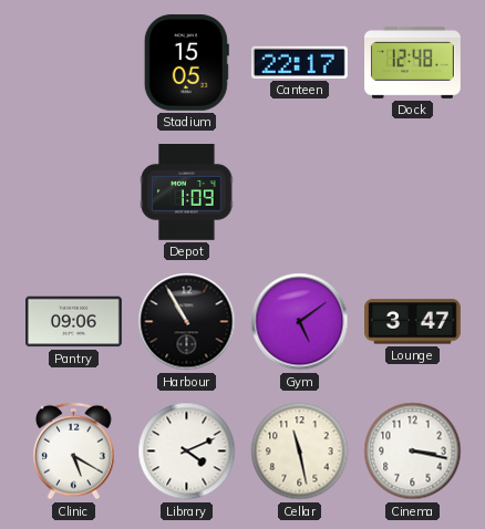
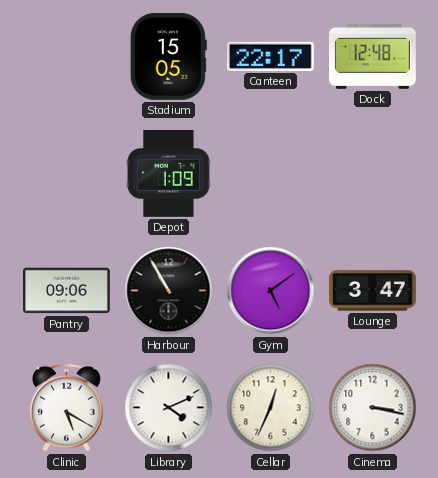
Cellar: 11:28 -> 12:34
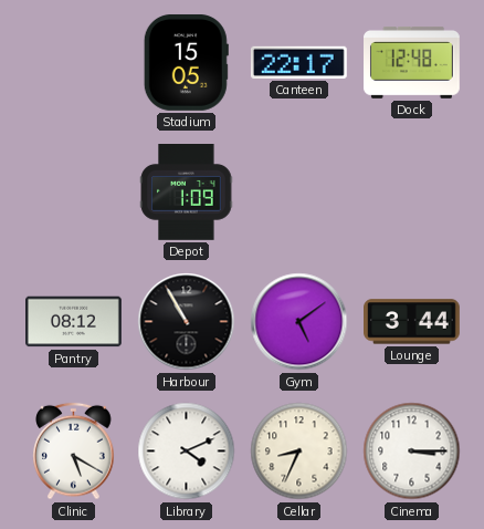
Pantry: 09:06 -> 08:12
Lounge: 3:47 -> 3:44
Cellar: 12:34 -> 8:34
Cinema: 3:17 -> 3:15
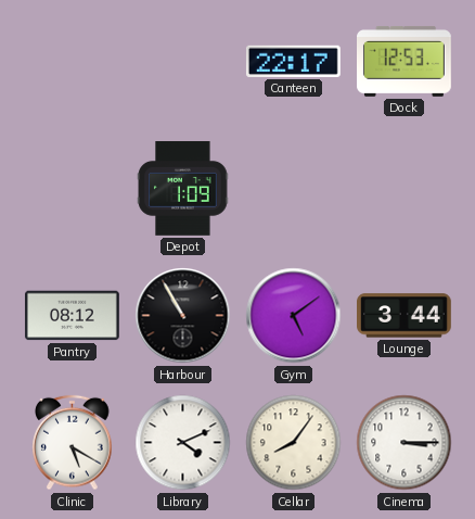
Stadium: 15:05 -> none
Dock: 12:48 -> 12:53
Cellar: 8:34 -> 8:06
